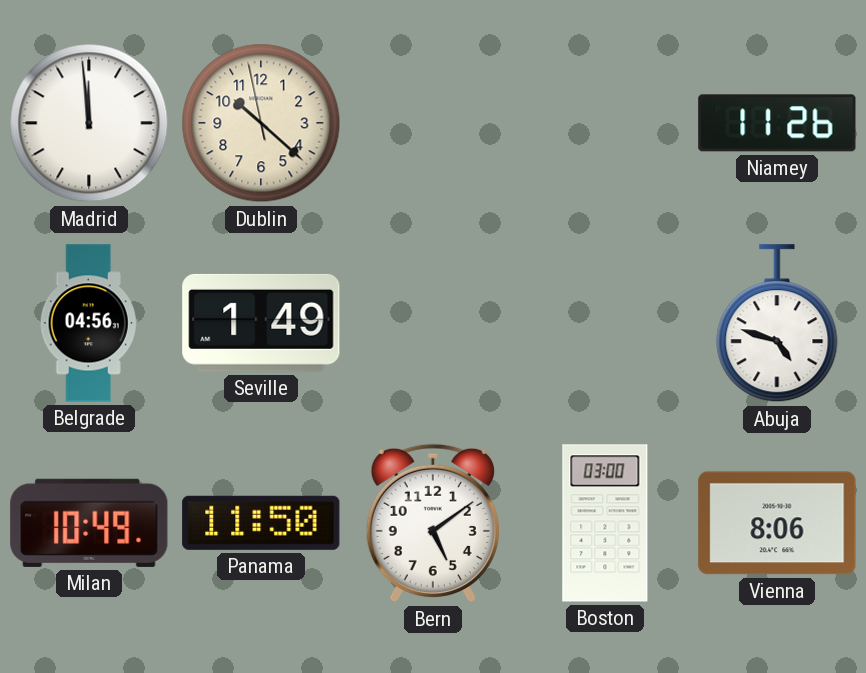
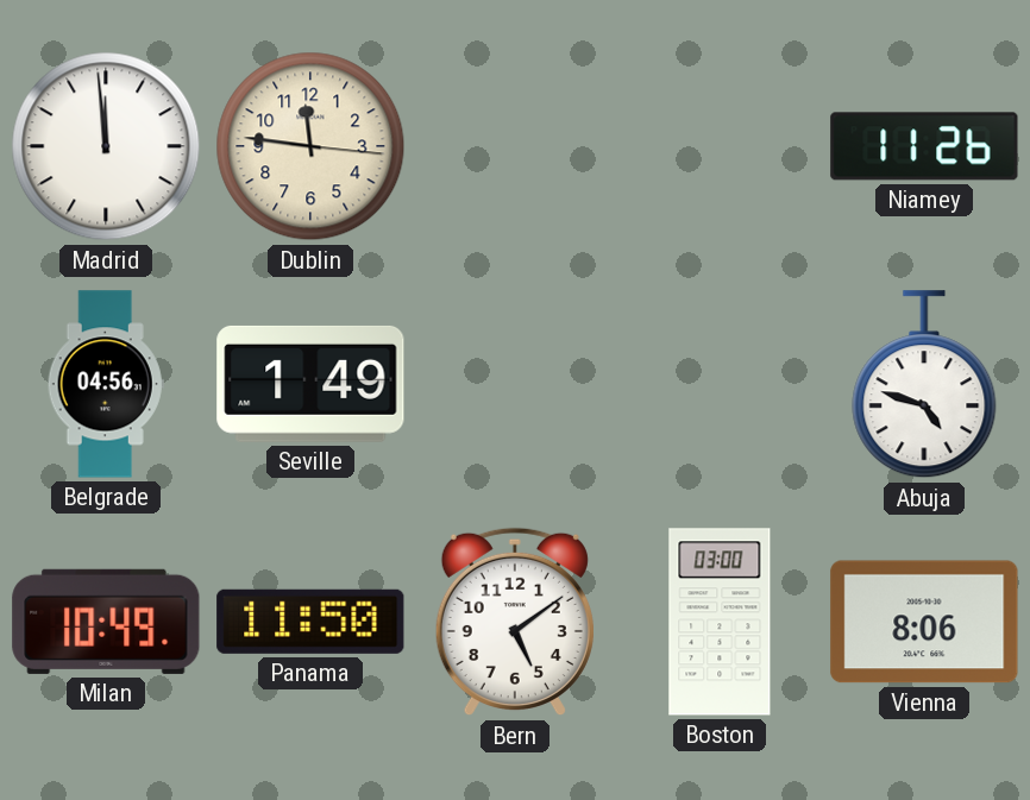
Dublin: 10:21 -> 11:46
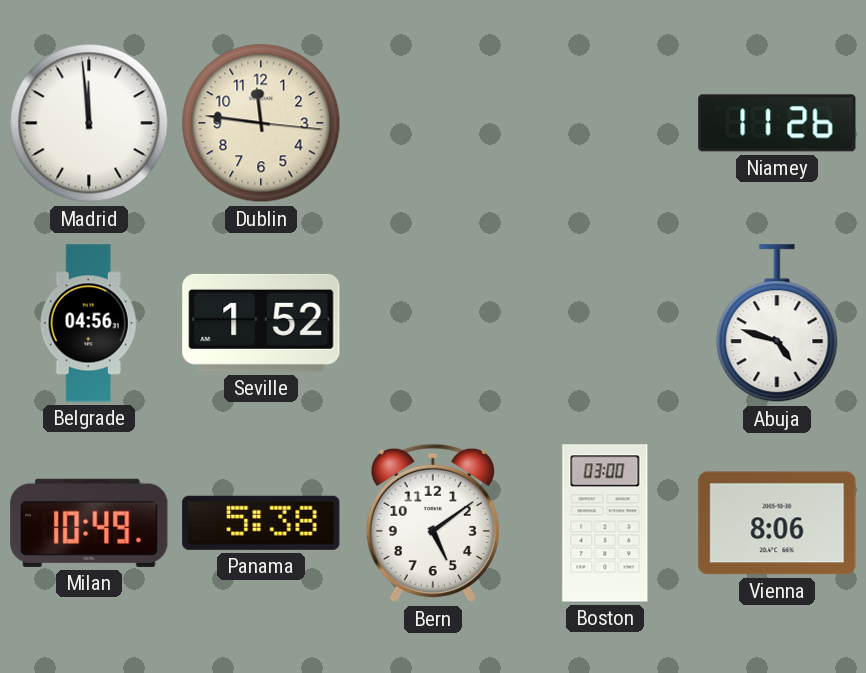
Seville: 1:49 -> 1:52
Panama: 11:50 -> 5:38
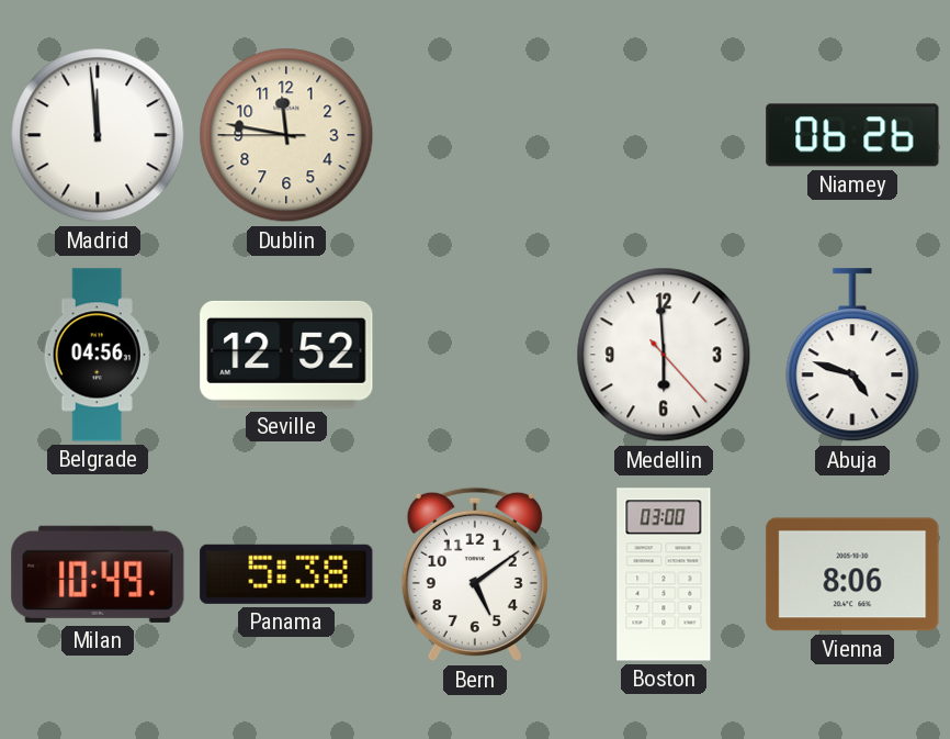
Dublin: 11:46:16 -> 11:46:45
Niamey: 11:26 -> 06:26
Seville: 1:52 -> 12:52
Medellin: none -> 5:59
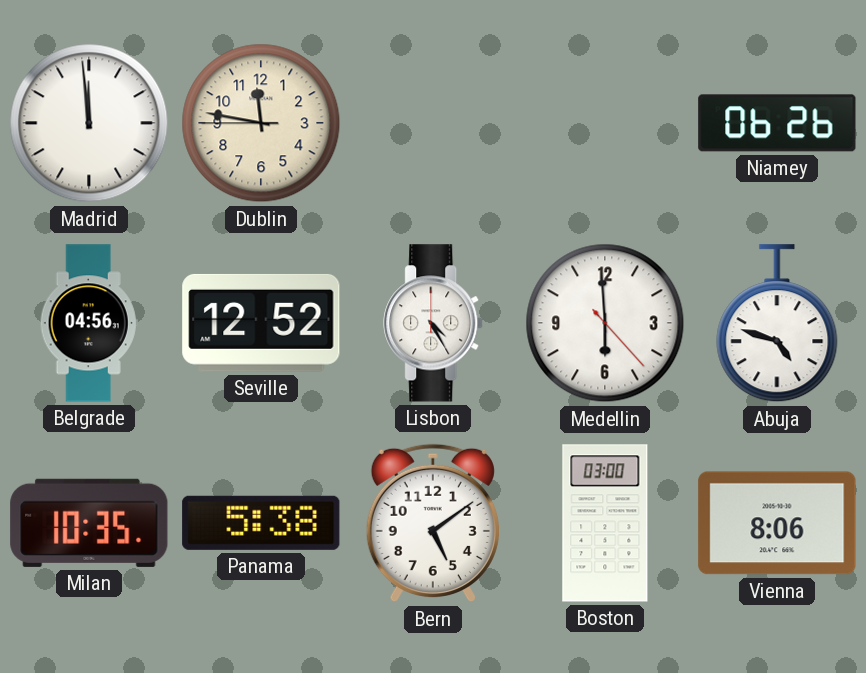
Lisbon: none -> 4:25
Milan: 10:49 -> 10:35
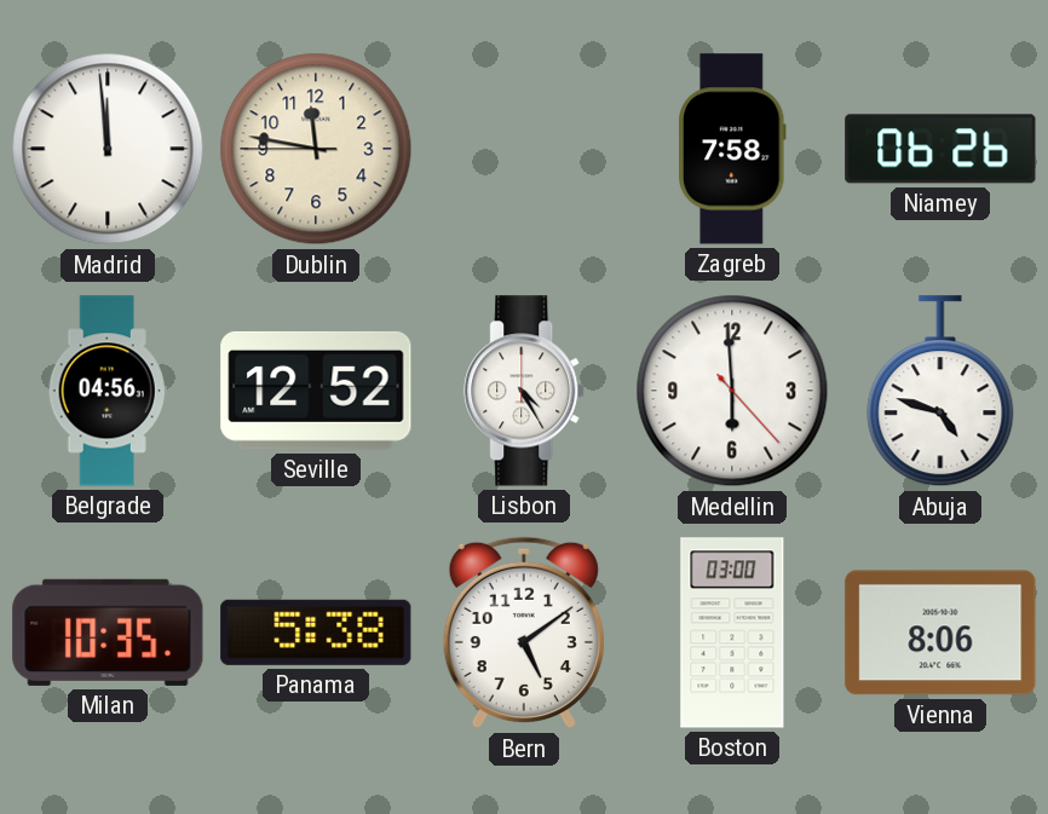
Zagreb: none -> 7:58
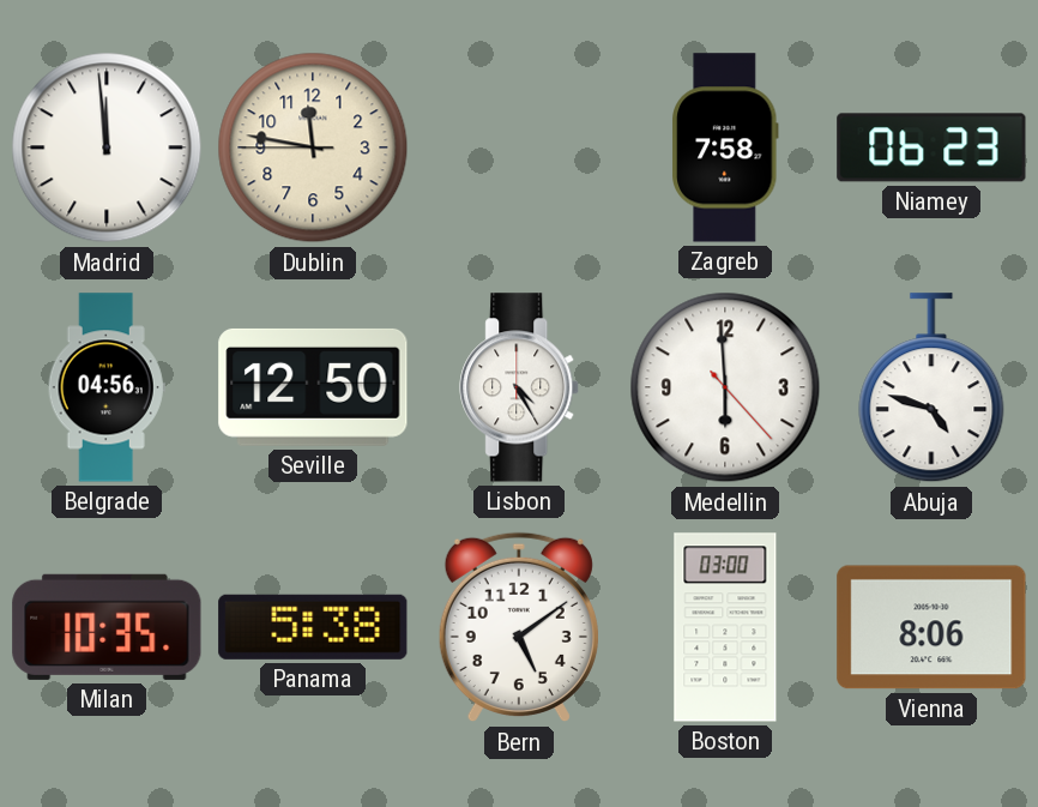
Niamey: 06:26 -> 06:23
Seville: 12:52 -> 12:50
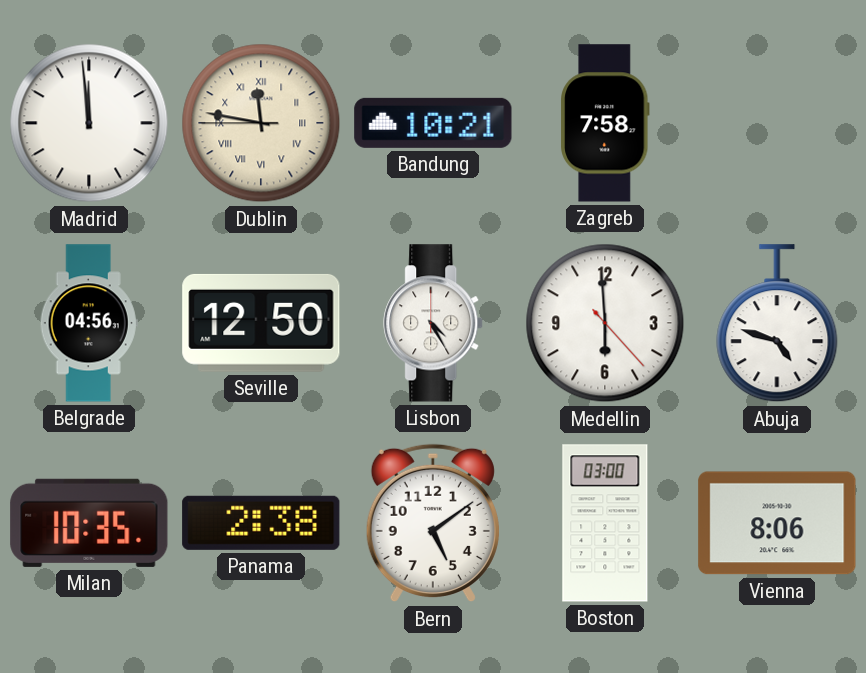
Dublin numerals: Arabic -> Roman
Bandung: none -> 10:21
Niamey: 06:23 -> none
Panama: 5:38 -> 2:38
